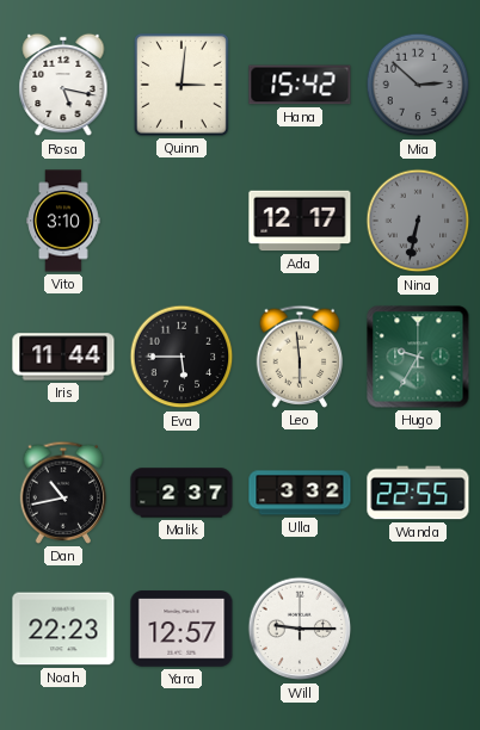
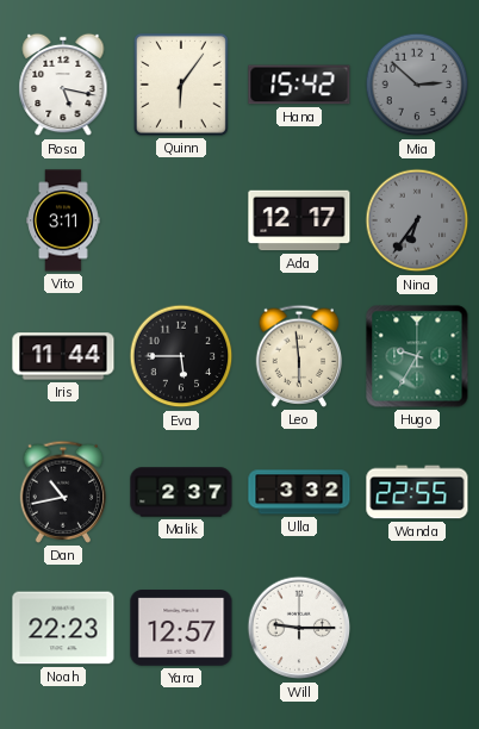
Quinn: 3:01 -> 6:06
Vito: 3:10 -> 3:11
Nina: 6:32 -> 6:36
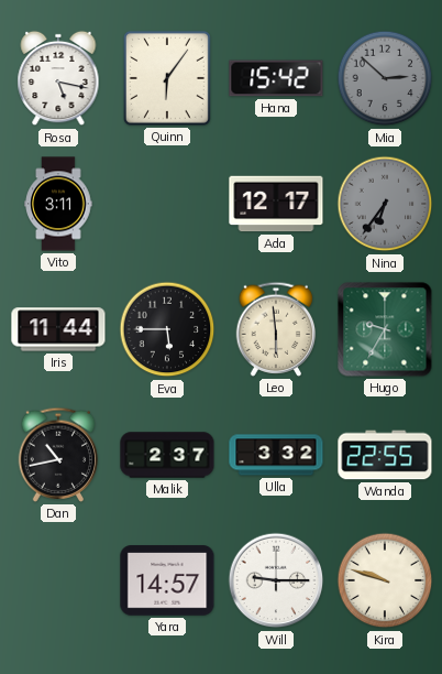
Noah: 22:23 -> none
Yara: 12:57 -> 14:57
Kira: none -> 9:48
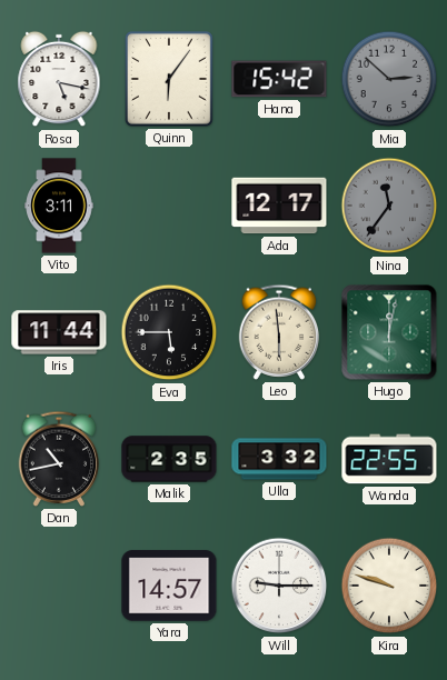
Nina: 6:36 -> 11:36
Hugo: 9:35 -> 12:02
Malik: 2:37 -> 2:35
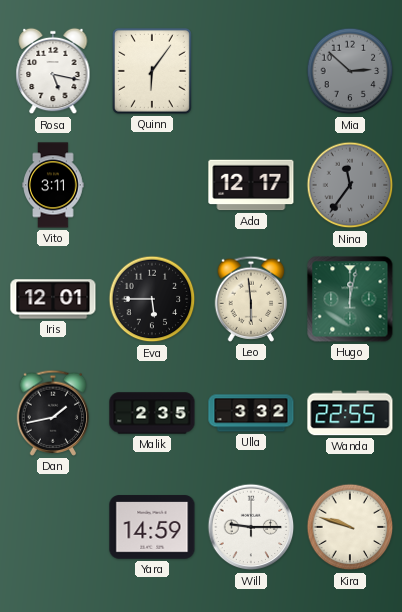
Hana: 15:42 -> none
Iris: 11:44 -> 12:01
Dan: 10:43 -> 1:43
Yara: 14:57 -> 14:59
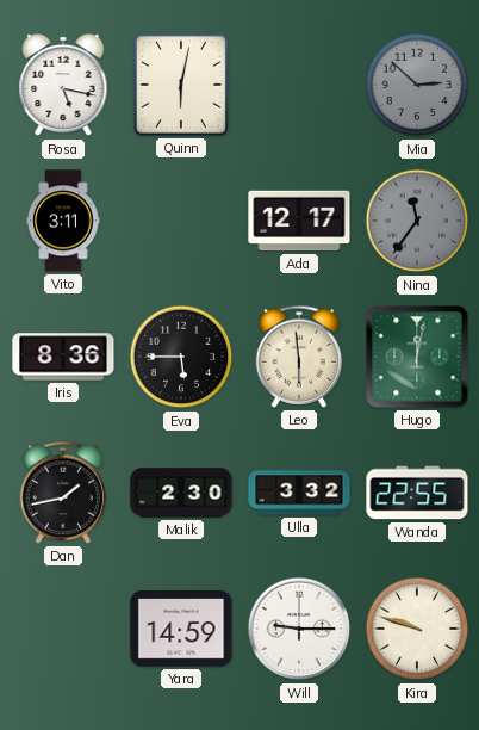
Quinn: 6:06 -> 6:02
Iris: 12:01 -> 8:36
Malik: 2:35 -> 2:30
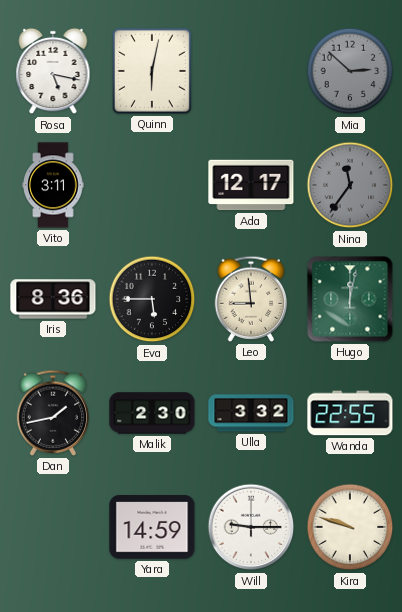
Leo: 5:59 -> 8:59
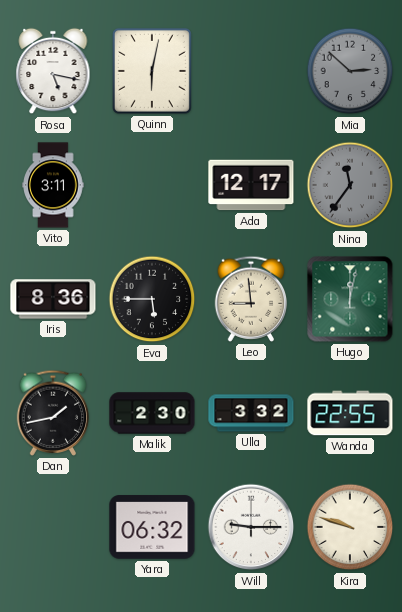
Yara: 14:59 -> 06:32
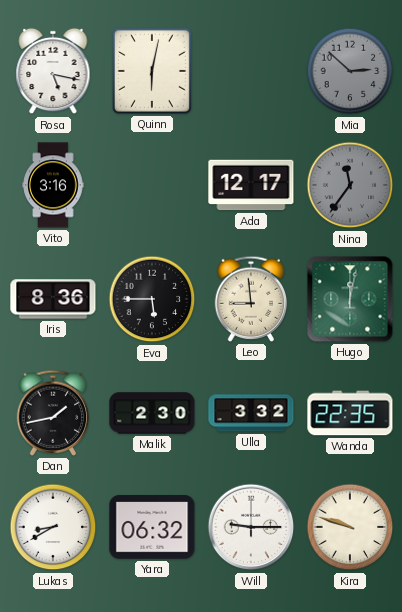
Vito: 3:11 -> 3:16
Wanda: 22:55 -> 22:35
Lukas: none -> 8:40
